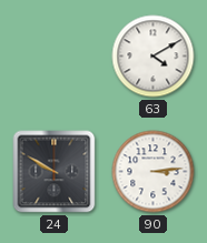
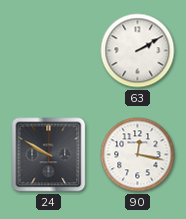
63: 4:10 -> 2:10
90: 3:14 -> 12:17
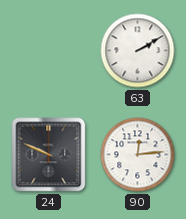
24: 9:50 -> 9:49
90: 12:17 -> 12:14
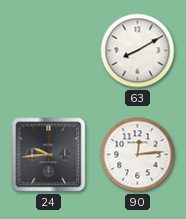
63: 2:10 -> 8:10
24: 9:49 -> 9:44
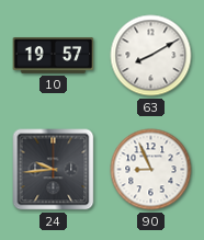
10: none -> 19:57
90: 12:14 -> 8:56
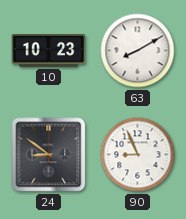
10: 19:57 -> 10:23
24: 9:44 -> 8:51
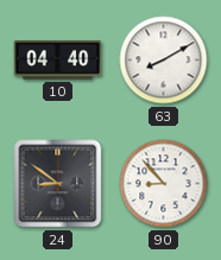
10: 10:23 -> 04:40
90: 8:56 -> 8:53
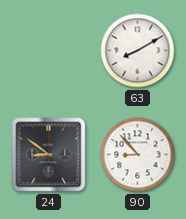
10: 04:40 -> none
